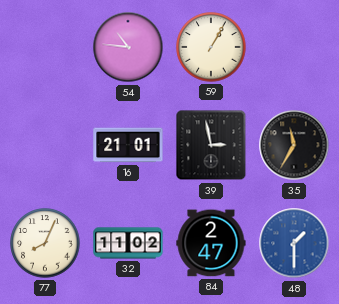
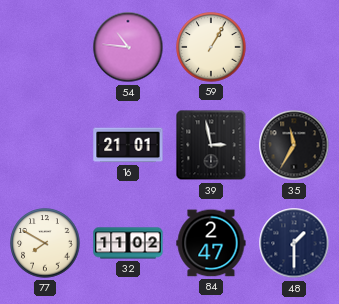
77: 8:04 -> 7:50
48 dial: blue -> navy
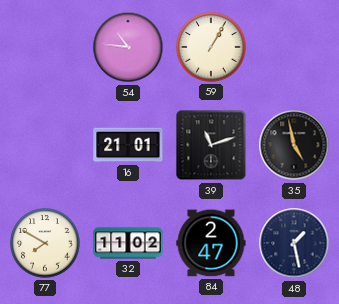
39: 2:58 -> 11:12
35: 11:35 -> 4:58
48: 1:30 -> 1:28
